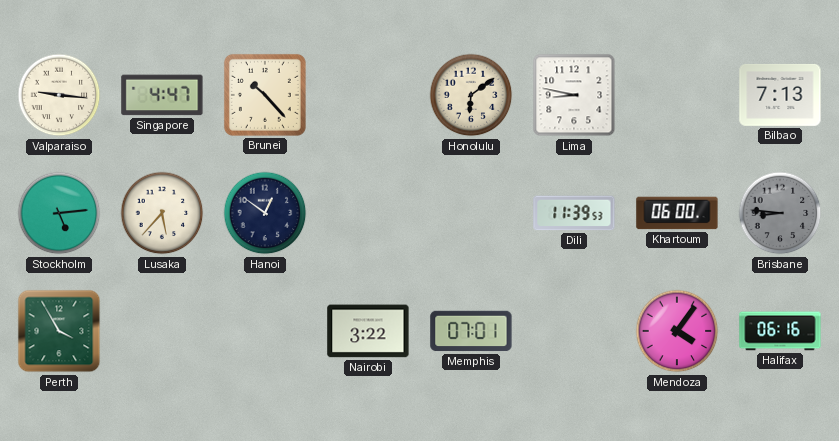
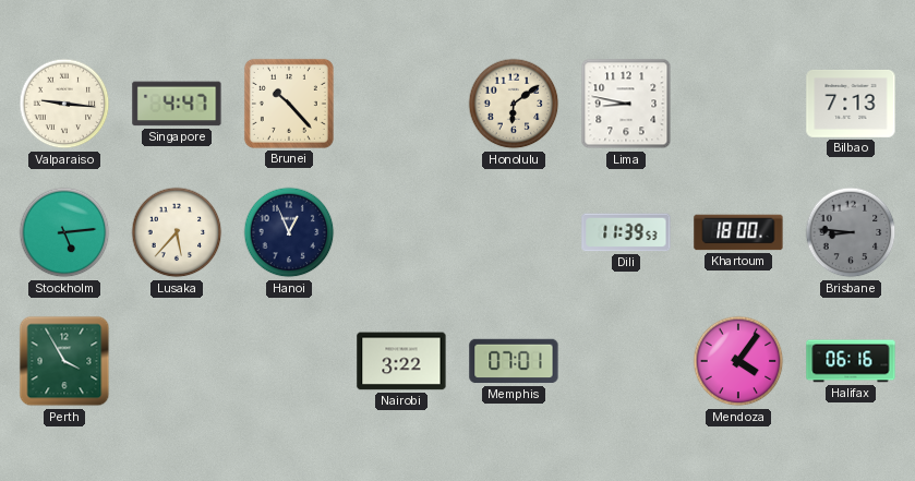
Hanoi: 12:51 -> 12:56
Khartoum: 06:00 -> 18:00
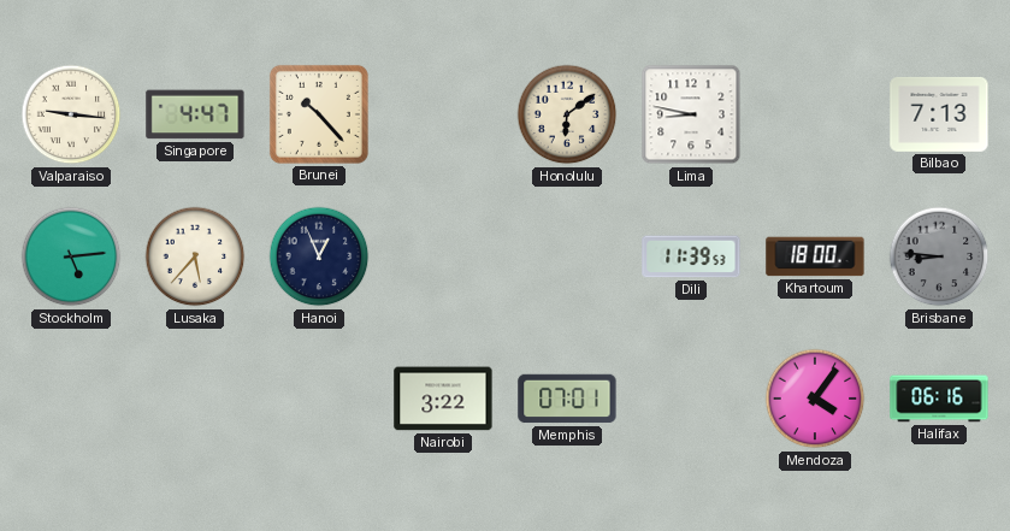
Perth: 3:55 -> none
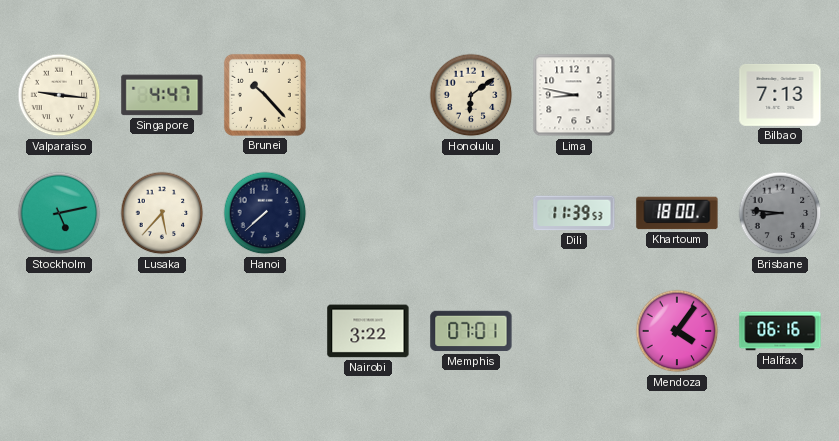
Stockholm: 5:14 -> 5:13
Hanoi: 12:56 -> 7:38
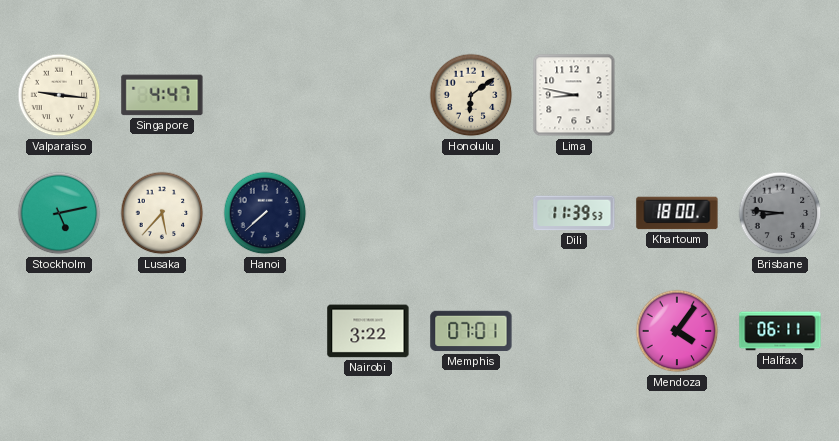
Brunei: 10:23 -> none
Bilbao: 7:13 -> none
Halifax: 06:16 -> 06:11
